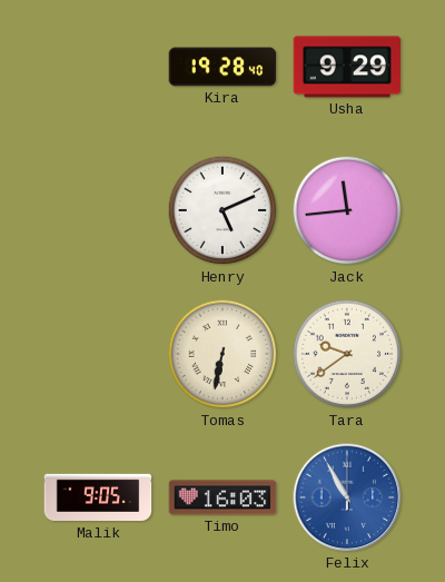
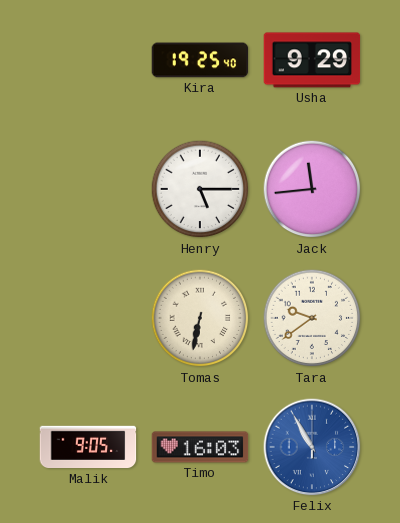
Kira: 19:28 -> 19:25
Henry: 5:11 -> 5:15
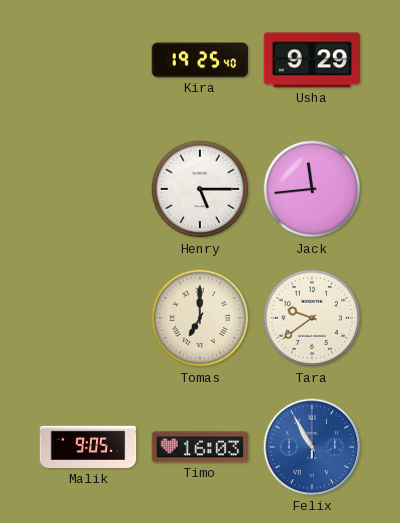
Tomas: 6:32 -> 7:00
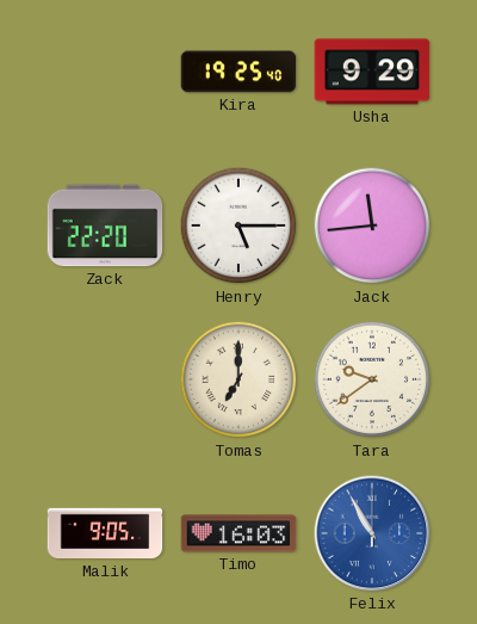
Zack: none -> 22:20
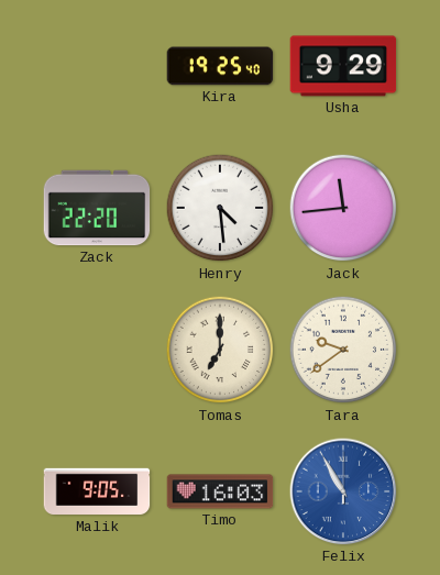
Henry: 5:15 -> 4:29
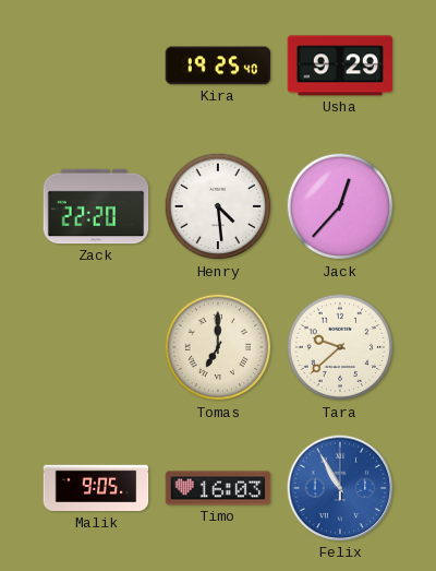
Jack: 11:44 -> 12:37
Tara: 9:39 -> 9:38
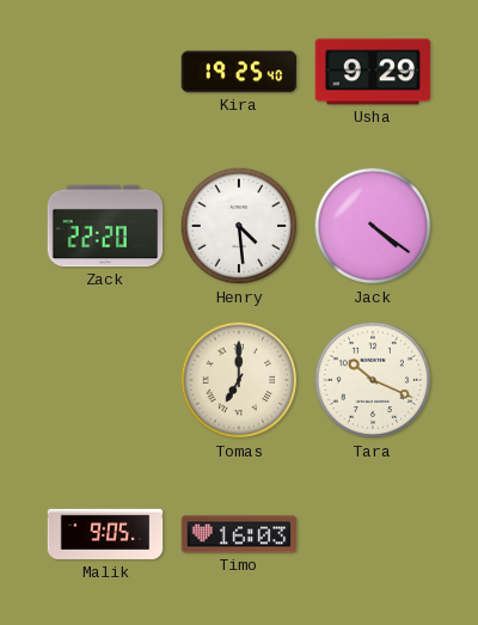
Jack: 12:37 -> 4:21
Tara: 9:38 -> 10:19
Felix: 10:55 -> none
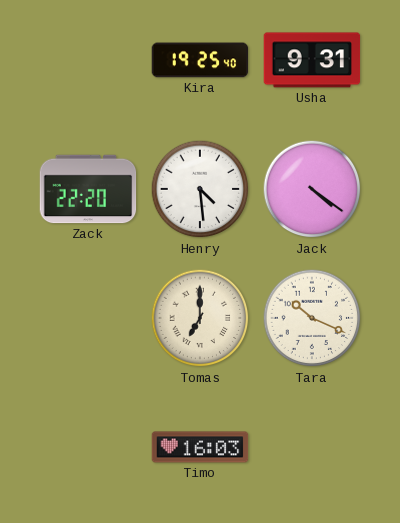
Usha: 9:29 -> 9:31
Malik: 9:05 -> none
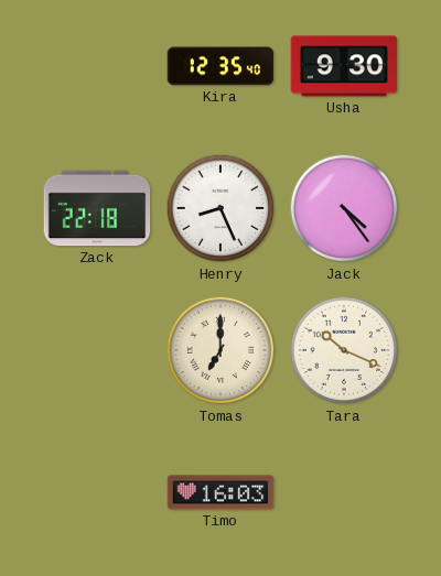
Kira: 19:25 -> 12:35
Usha: 9:31 -> 9:30
Zack: 22:20 -> 22:18
Henry: 4:29 -> 8:26
Jack: 4:21 -> 4:24
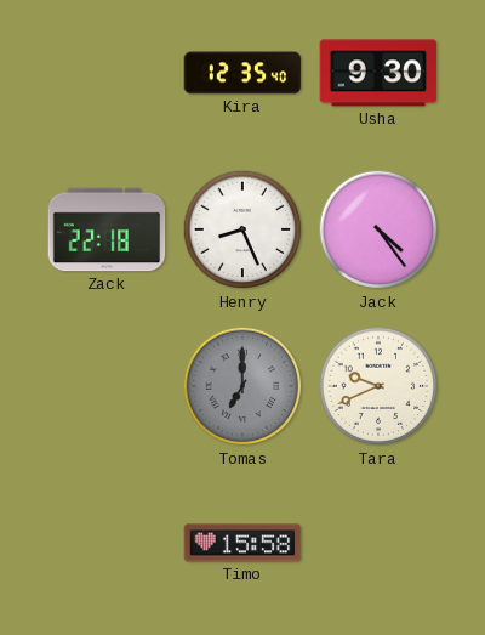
Tomas dial: cream -> grey
Tara: 10:19 -> 9:41
Timo: 16:03 -> 15:58
